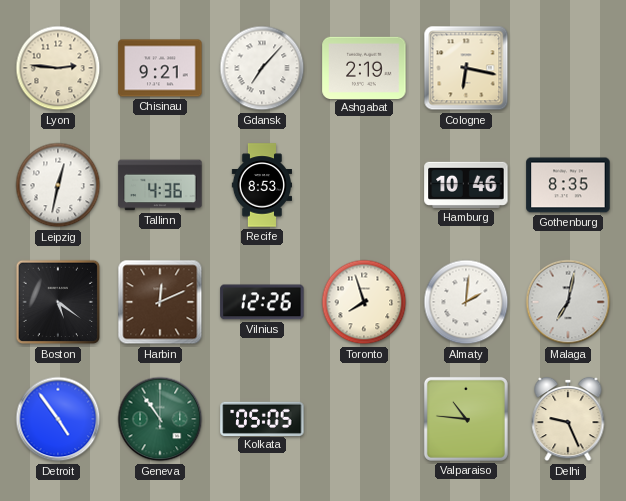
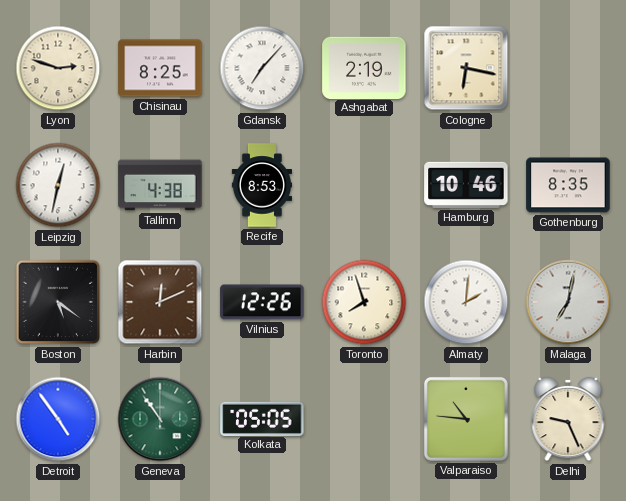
Lyon: 2:46 -> 2:48
Chisinau: 9:21 -> 8:25
Tallinn: 4:36 -> 4:38
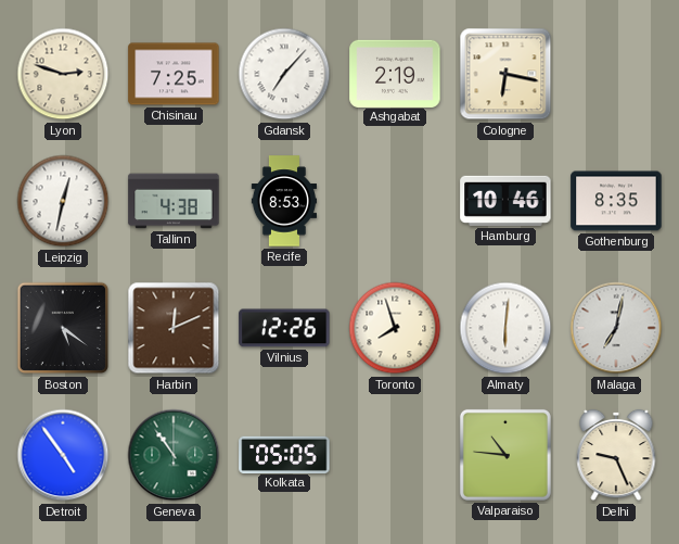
Chisinau: 8:25 -> 7:25
Almaty: 2:01 -> 6:01
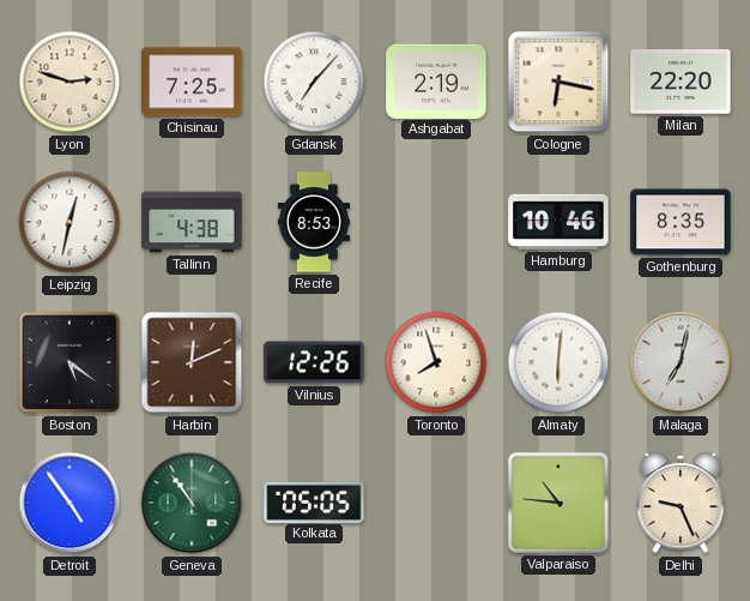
Milan: none -> 22:20
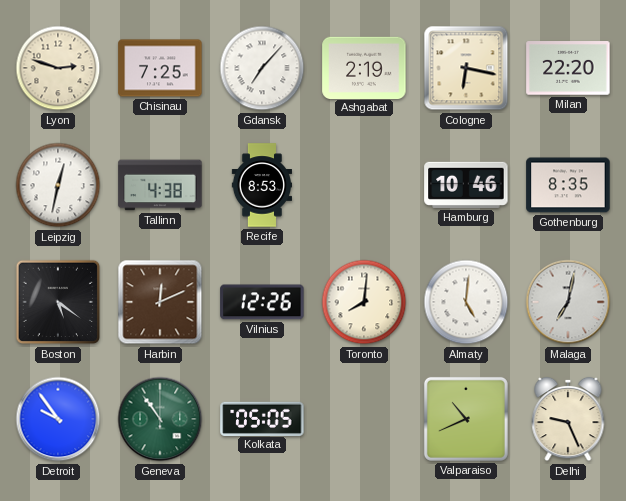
Toronto: 7:57 -> 8:01
Almaty: 6:01 -> 5:01
Detroit: 4:54 -> 9:54
Valparaiso: 10:46 -> 10:41
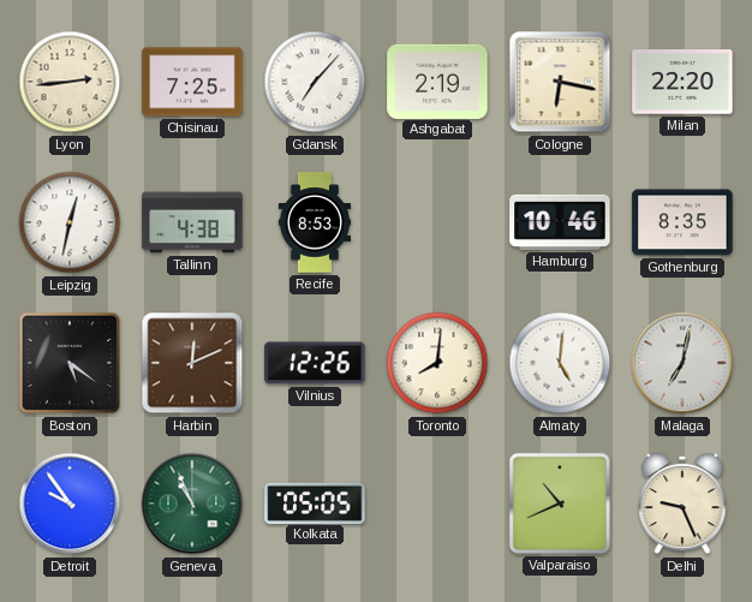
Lyon: 2:48 -> 2:44
Geneva: 10:54 -> 10:56
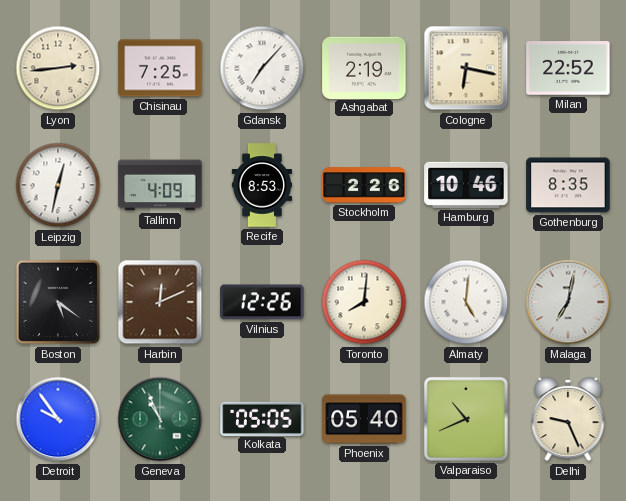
Milan: 22:20 -> 22:52
Tallinn: 4:38 -> 4:09
Stockholm: none -> 2:26
Phoenix: none -> 05:40
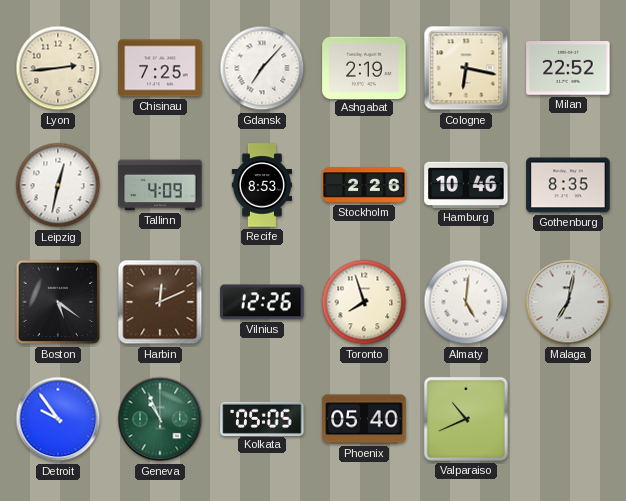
Toronto: 8:01 -> 7:57
Delhi: 9:26 -> none
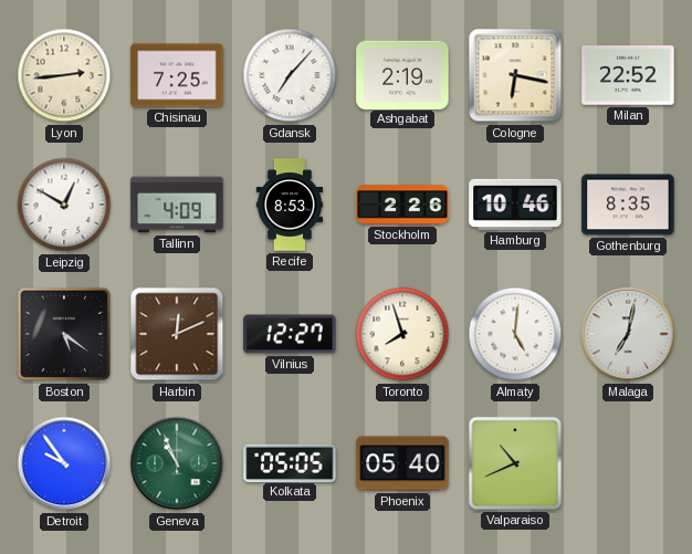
Leipzig: 12:32 -> 12:50
Vilnius: 12:26 -> 12:27
